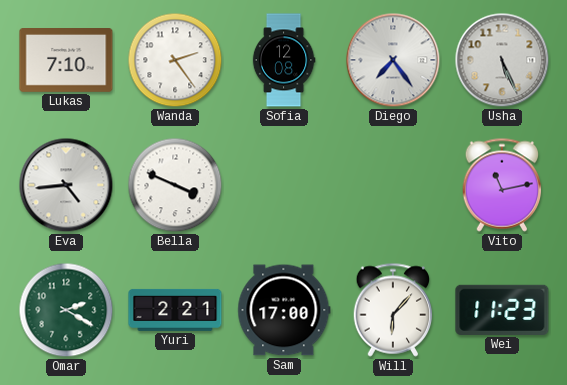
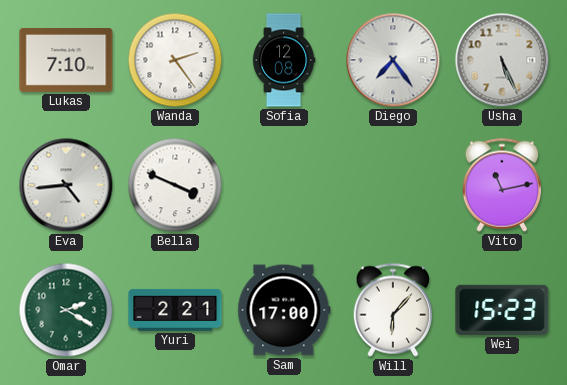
Wei: 11:23 -> 15:23
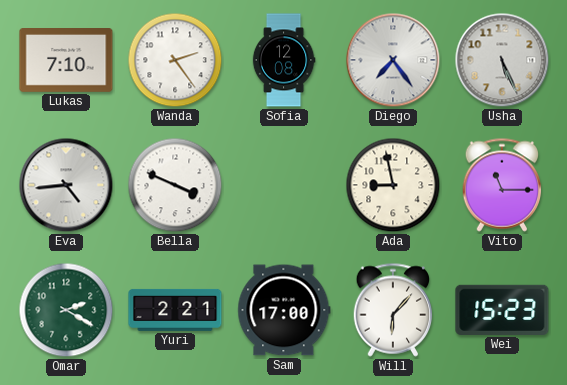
Ada: none -> 8:58
Vito: 11:13 -> 11:15
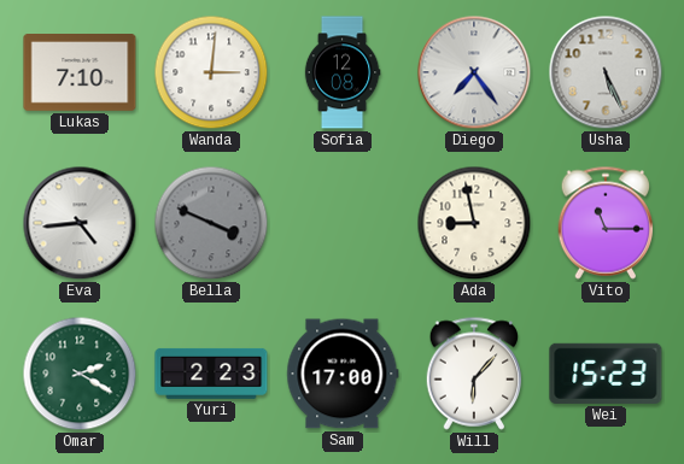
Wanda: 2:24 -> 3:01
Bella dial: white -> grey
Yuri: 2:21 -> 2:23
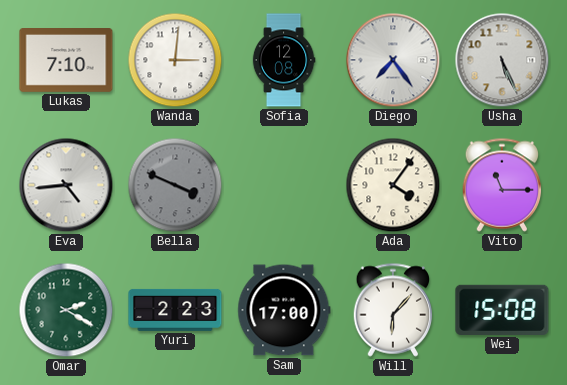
Ada: 8:58 -> 4:06
Wei: 15:23 -> 15:08
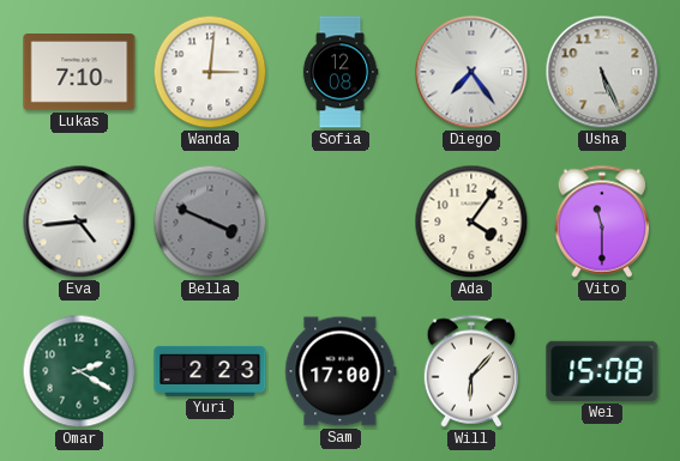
Vito: 11:15 -> 11:30
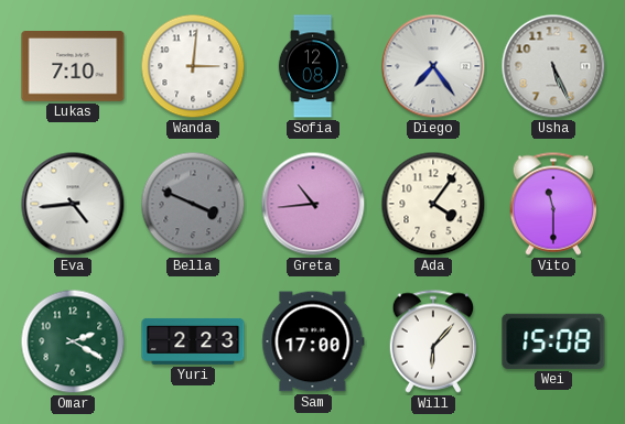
Greta: none -> 10:44
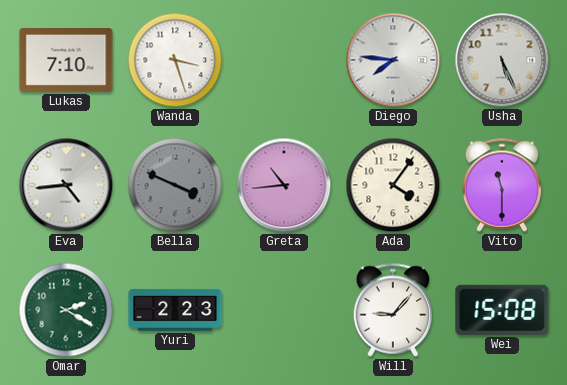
Wanda: 3:01 -> 3:27
Sofia: 12:08 -> none
Diego: 7:24 -> 7:46
Sam: 17:00 -> none
Will: 6:07 -> 9:07
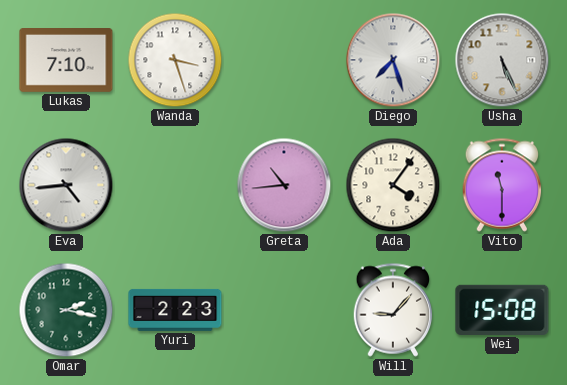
Diego: 7:46 -> 7:27
Bella: 3:49 -> none
Omar: 2:20 -> 2:17
